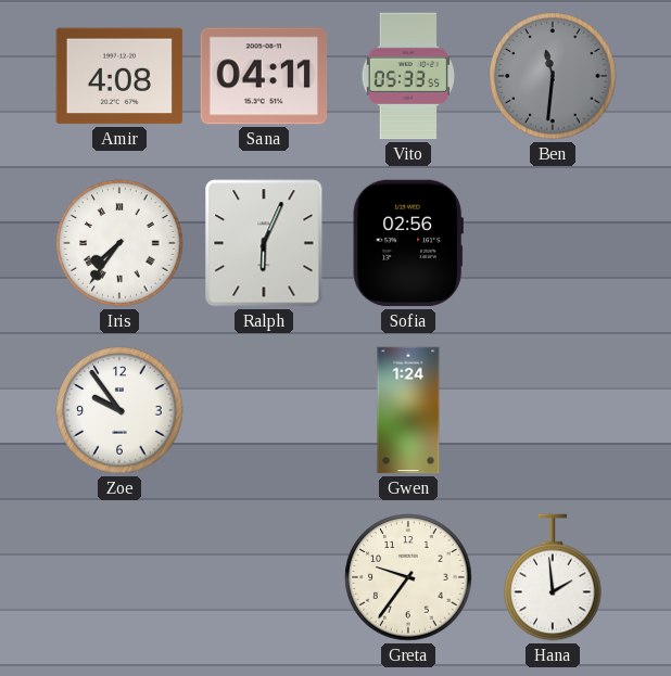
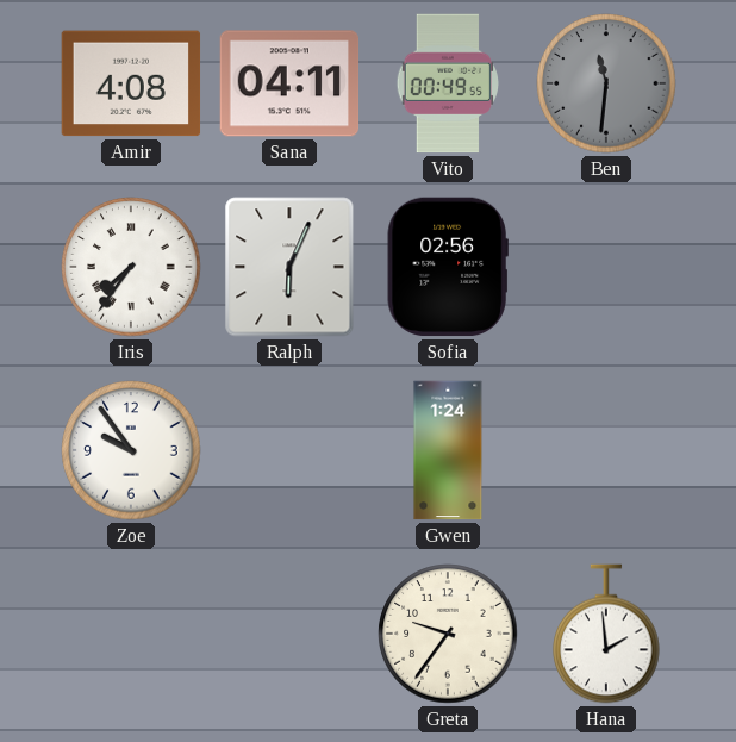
Vito: 05:33 -> 00:49
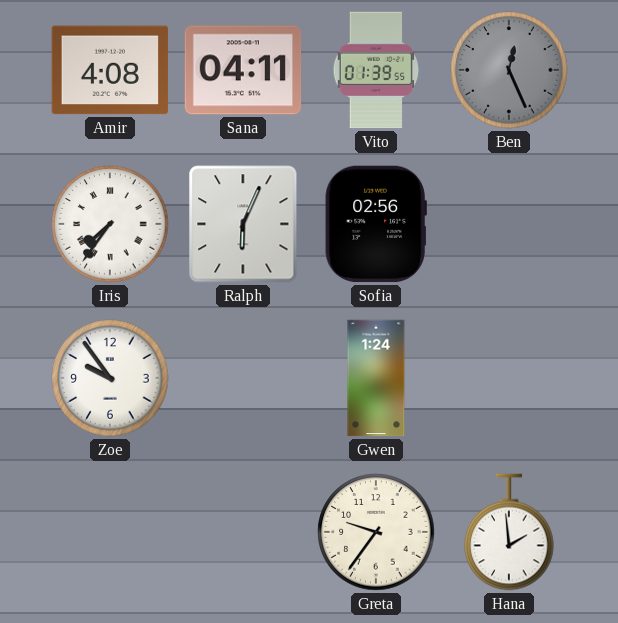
Vito: 00:49 -> 01:39
Ben: 11:31 -> 12:26
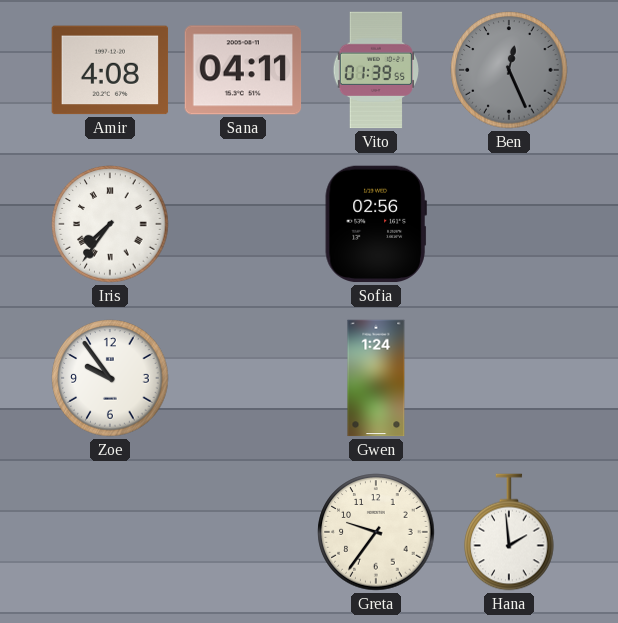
Ralph: 6:04 -> none
